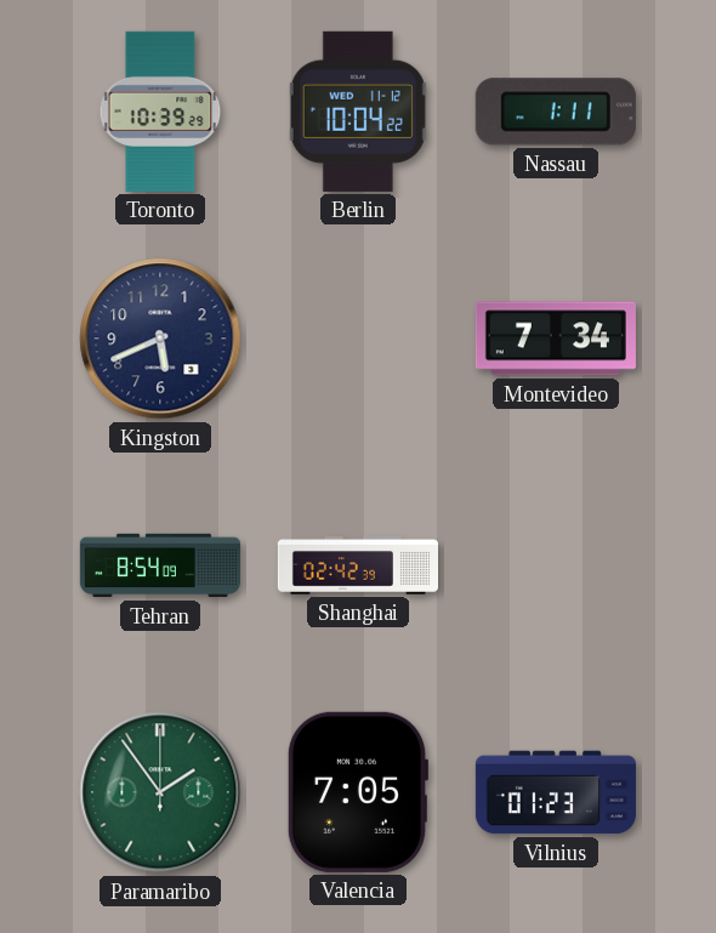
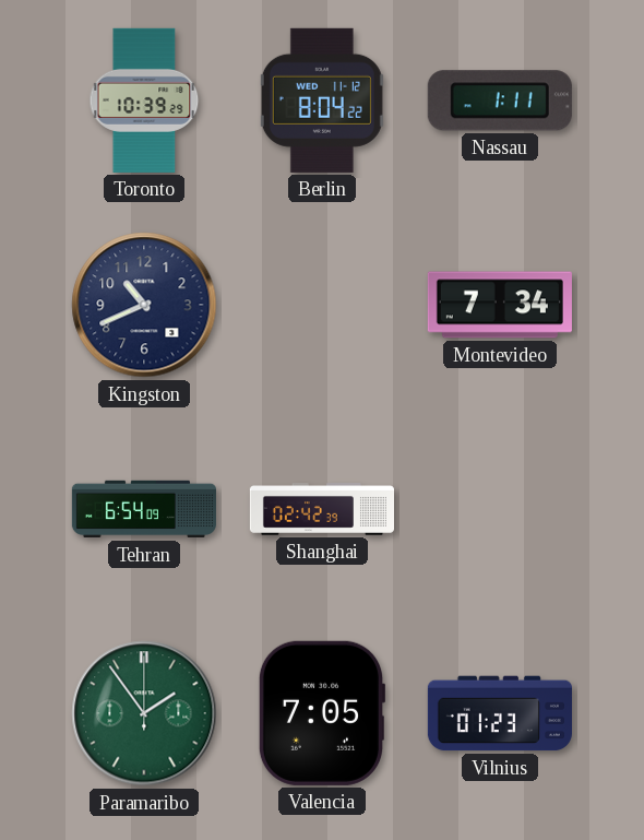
Berlin: 10:04 -> 8:04
Kingston: 5:41 -> 10:41
Tehran: 8:54 -> 6:54
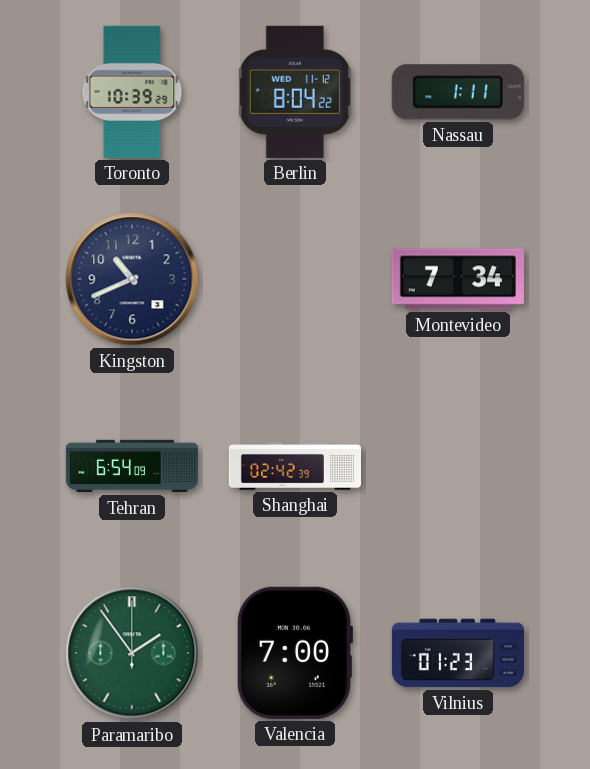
Valencia: 7:05 -> 7:00
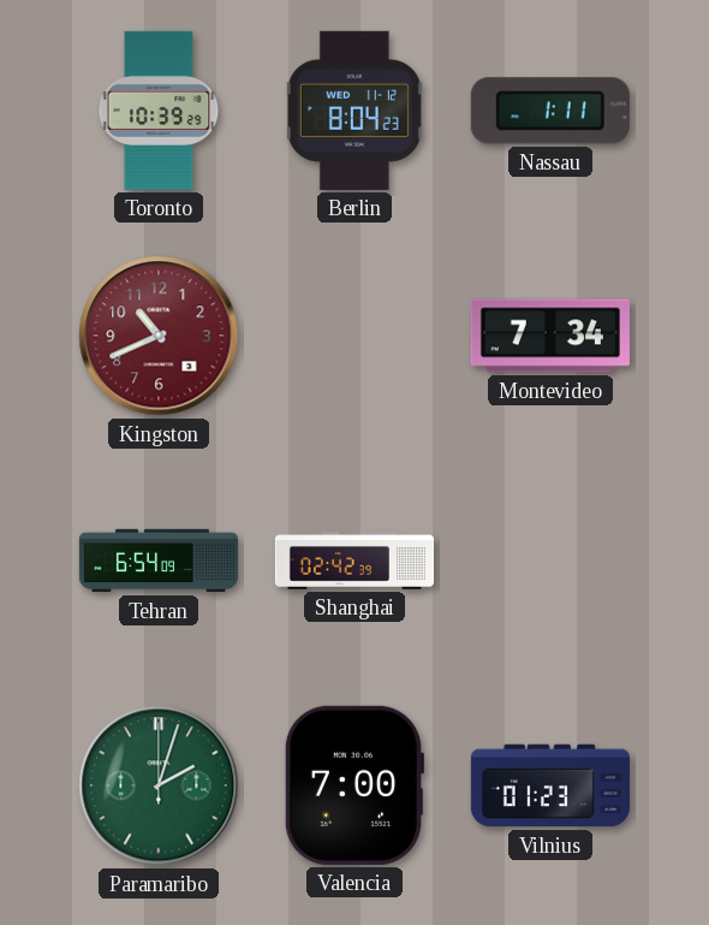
Berlin: 8:04:22 -> 8:04:23
Kingston dial: navy -> burgundy
Paramaribo: 1:54 -> 2:03
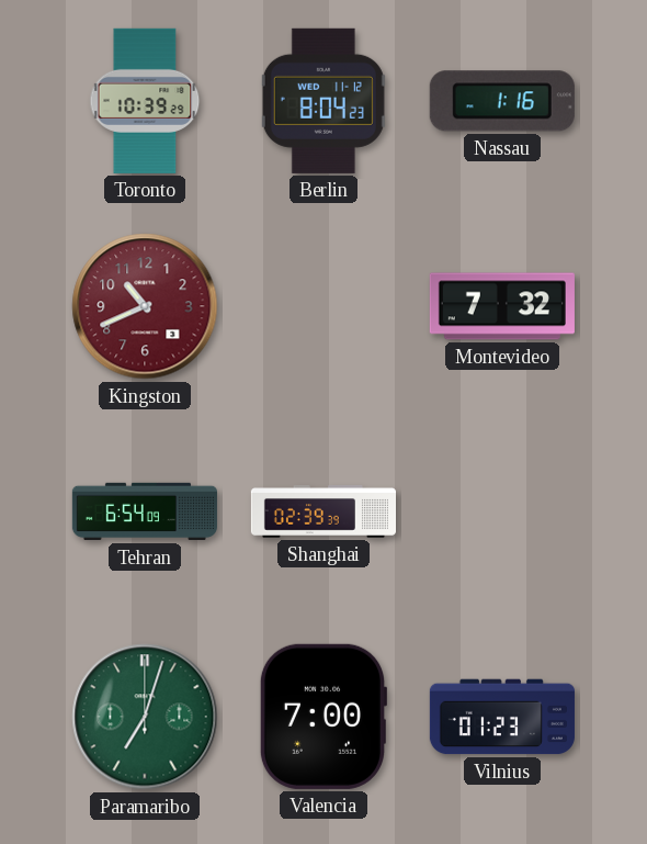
Nassau: 1:11 -> 1:16
Montevideo: 7:34 -> 7:32
Shanghai: 02:42 -> 02:39
Paramaribo: 2:03 -> 7:03
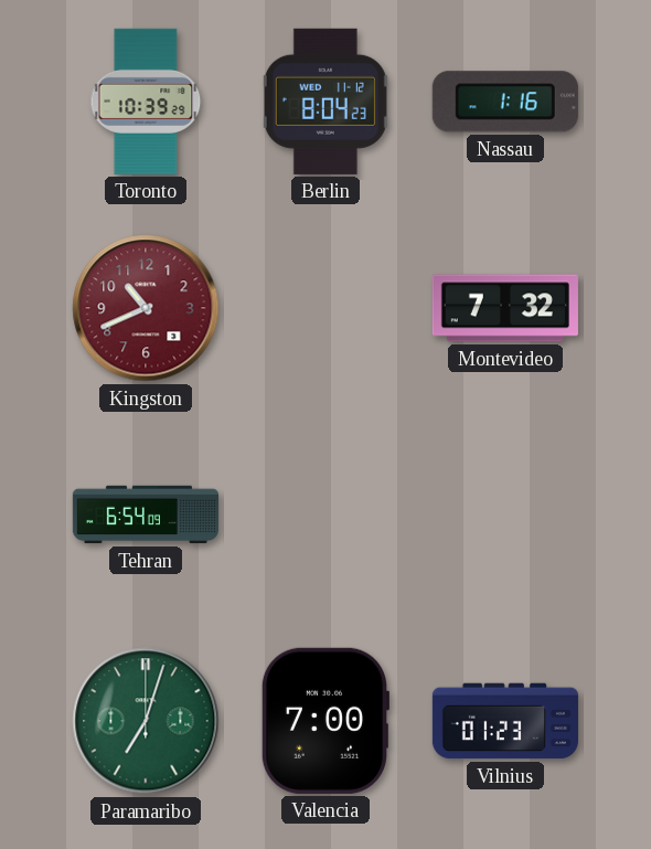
Shanghai: 02:39 -> none
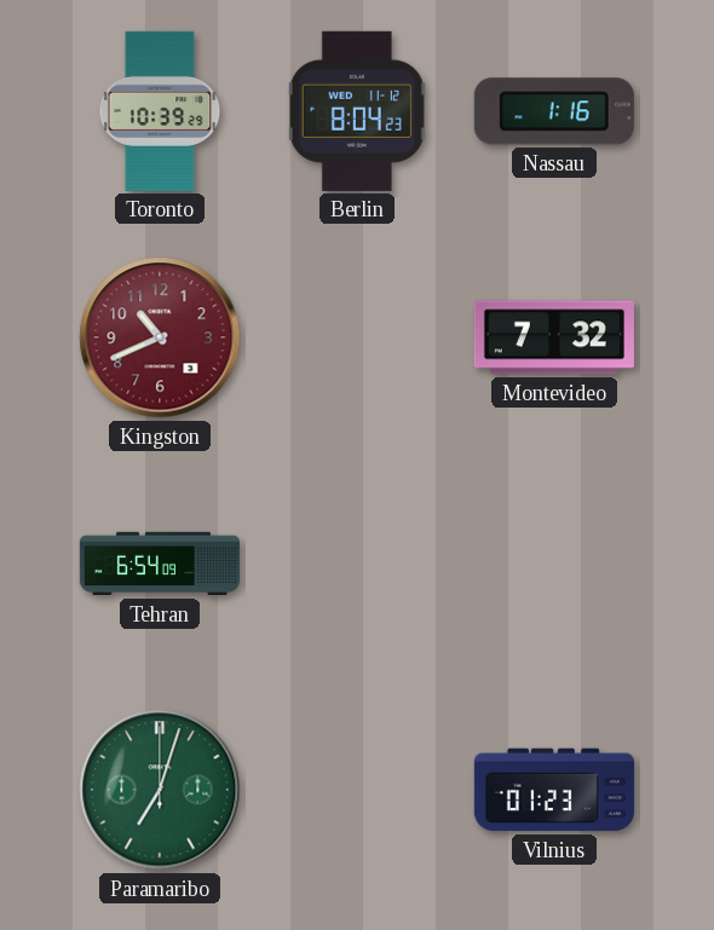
Valencia: 7:00 -> none
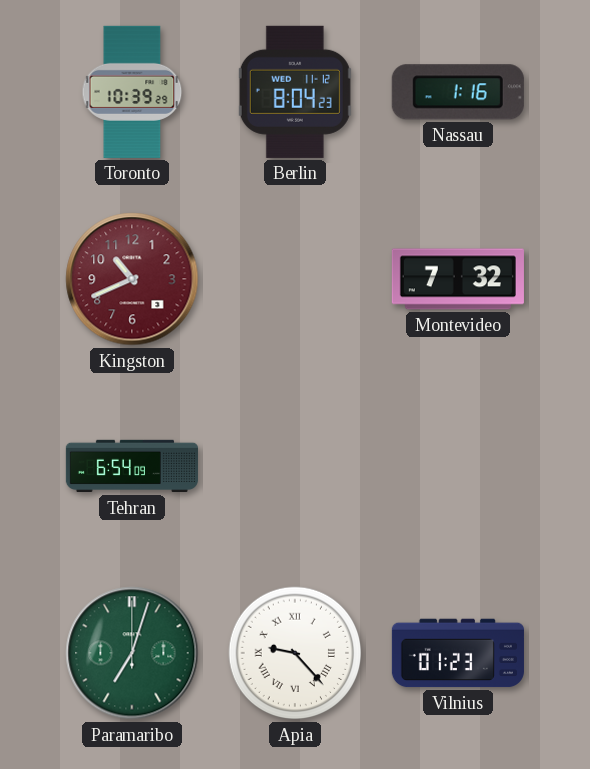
Apia: none -> 9:23
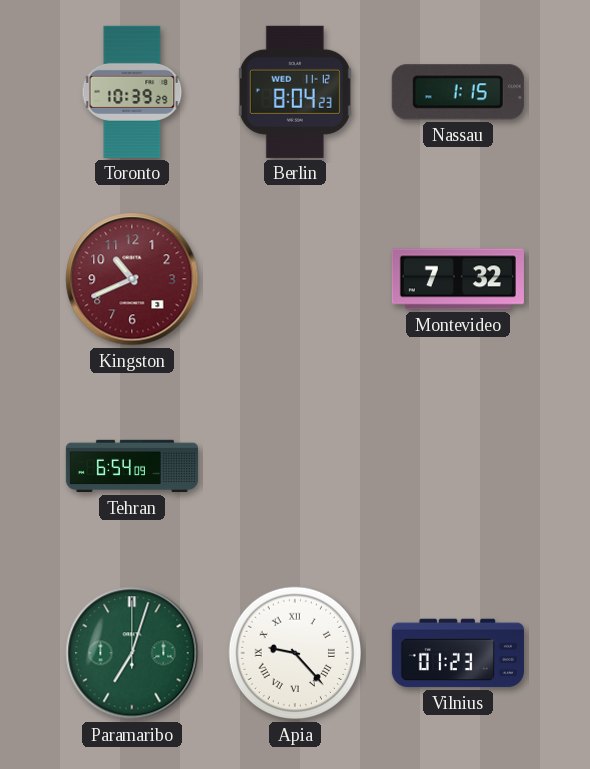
Nassau: 1:16 -> 1:15
